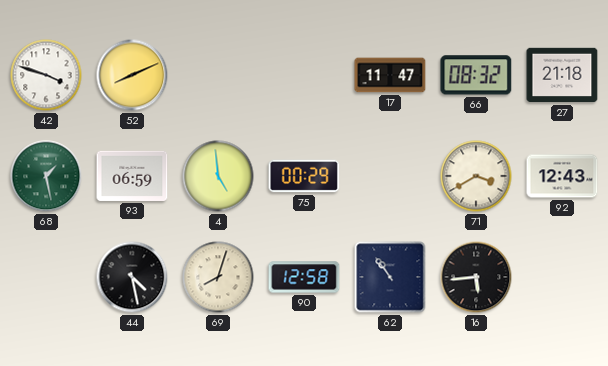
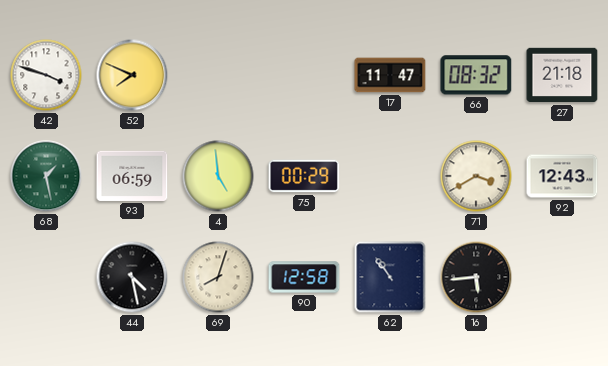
52: 8:11 -> 7:49
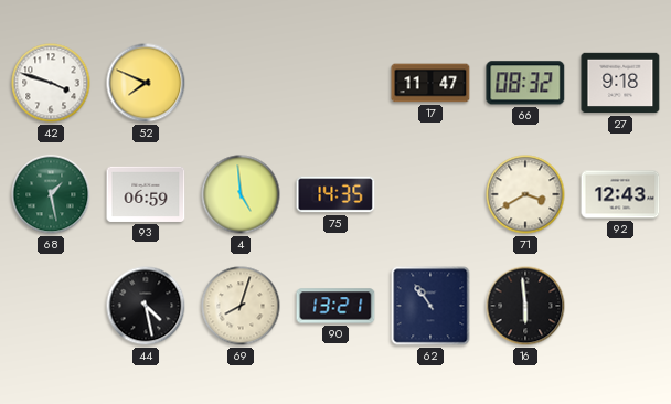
27: 21:18 -> 9:18
75: 00:29 -> 14:35
90: 12:58 -> 13:21
16: 5:44 -> 5:59
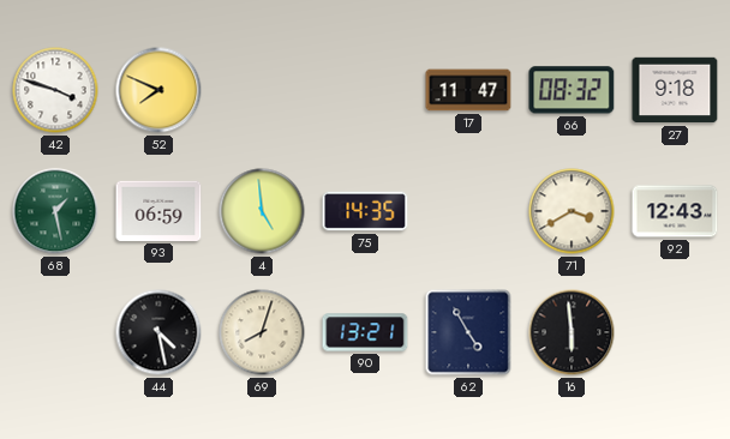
62: 10:54 -> 4:55
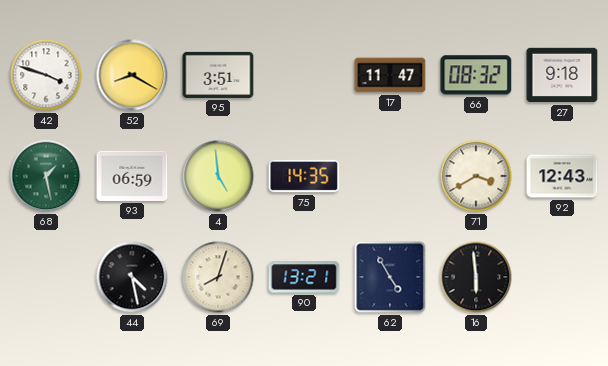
52: 7:49 -> 8:20
95: none -> 3:51
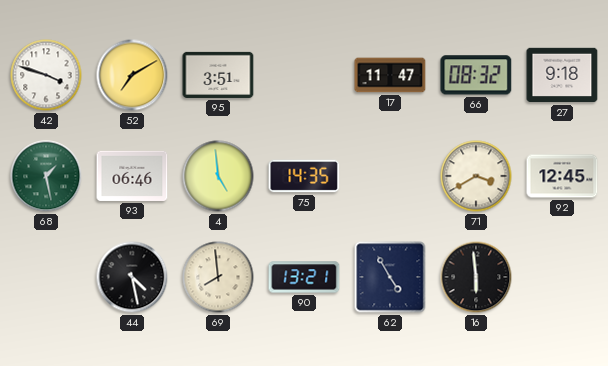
52: 8:20 -> 7:10
93: 06:59 -> 06:46
92: 12:43 -> 12:45
69: 8:03 -> 7:59
